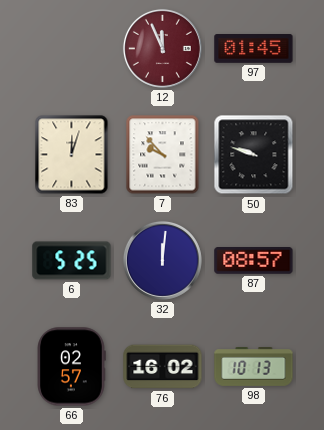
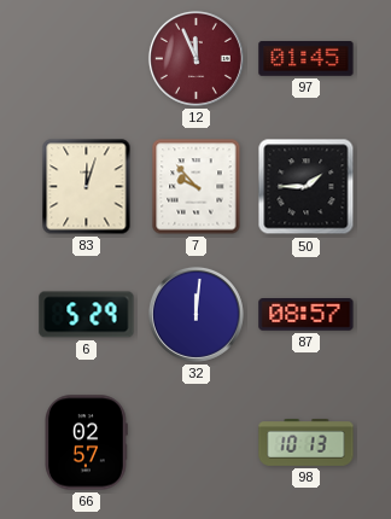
50: 9:48 -> 1:45
6: 5:25 -> 5:29
76: 16:02 -> none
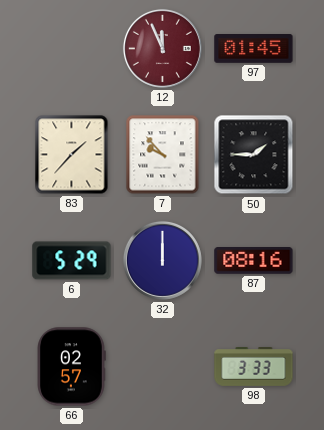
83: 12:03 -> 1:37
32: 12:01 -> 12:00
87: 08:57 -> 08:16
98: 10:13 -> 3:33
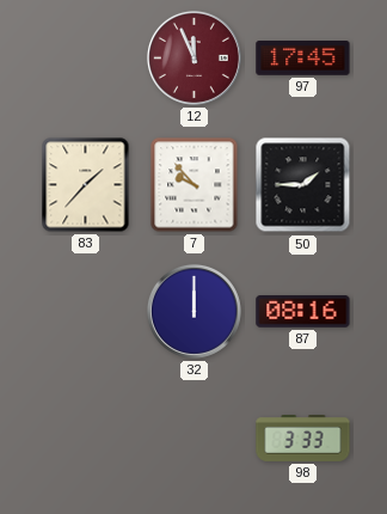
97: 01:45 -> 17:45
6: 5:29 -> none
66: 02:57 -> none
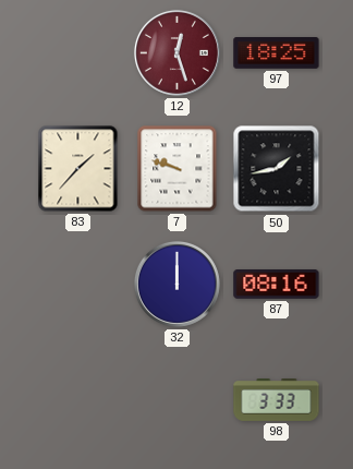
12: 11:56 -> 12:27
97: 17:45 -> 18:25
7: 9:53 -> 9:48
50: 1:45 -> 1:43
